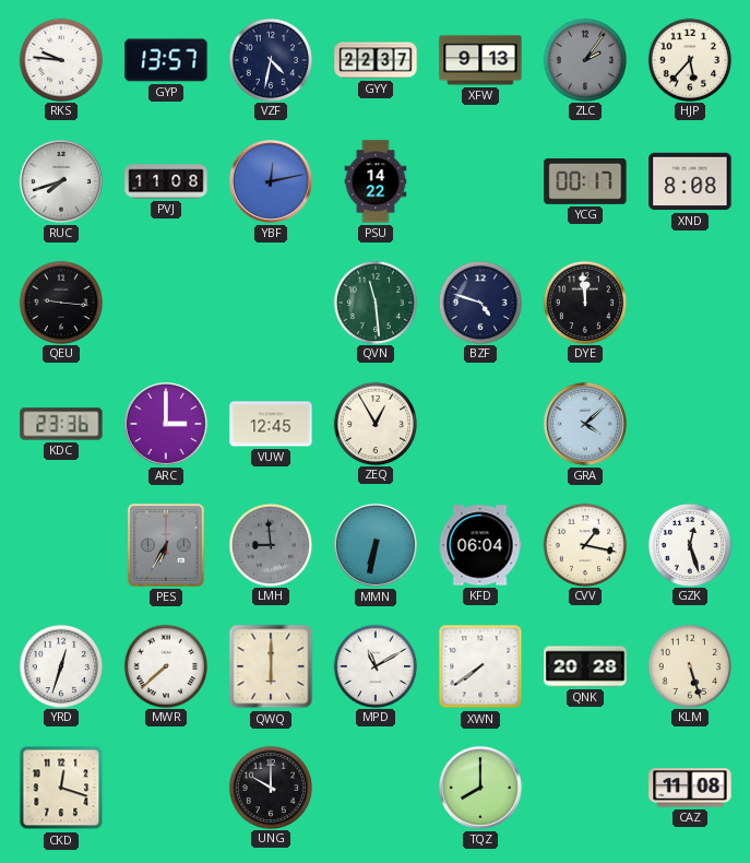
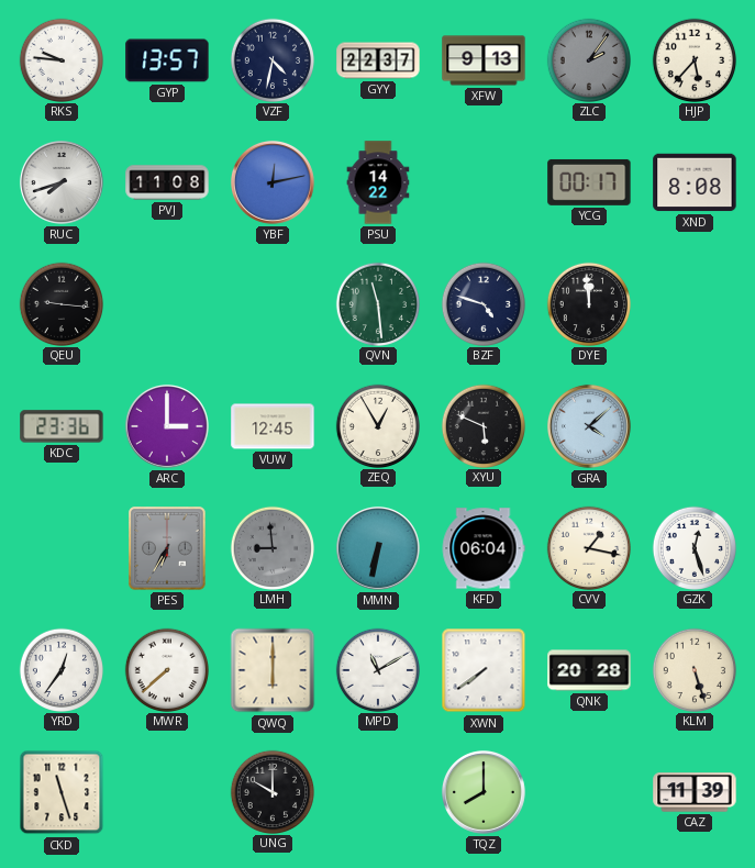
XYU: none -> 5:49
YRD: 12:33 -> 12:36
CKD: 12:18 -> 11:27
CAZ: 11:08 -> 11:39
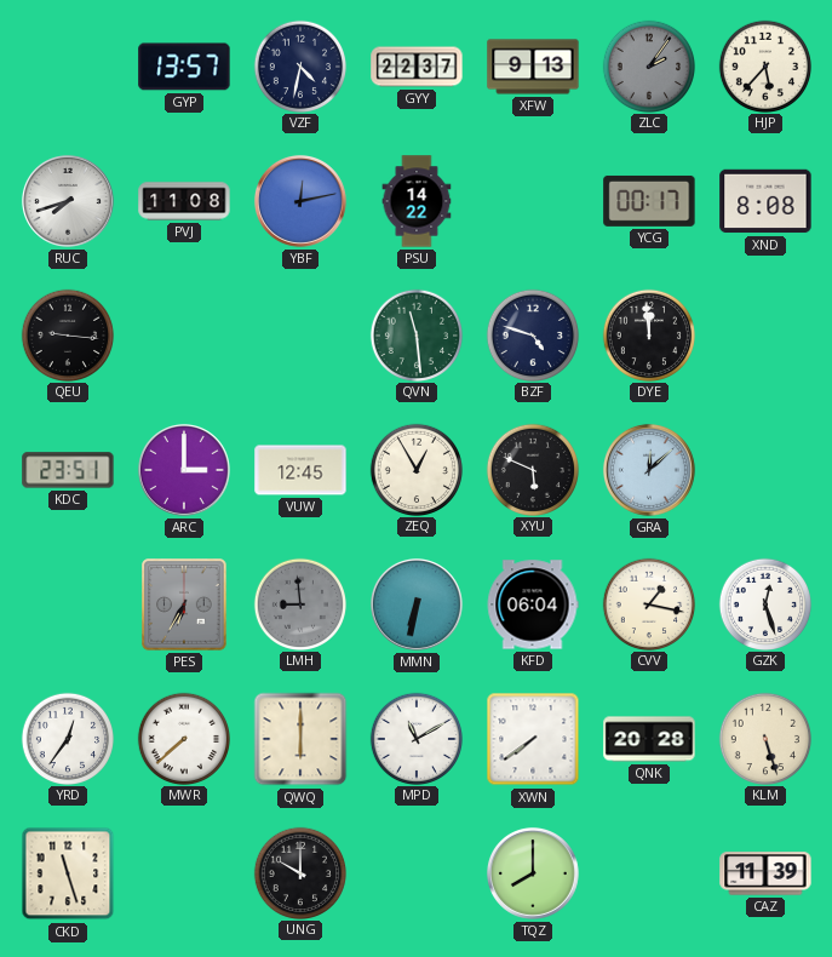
RKS: 9:46 -> none
KDC: 23:36 -> 23:51
GRA: 4:08 -> 12:08
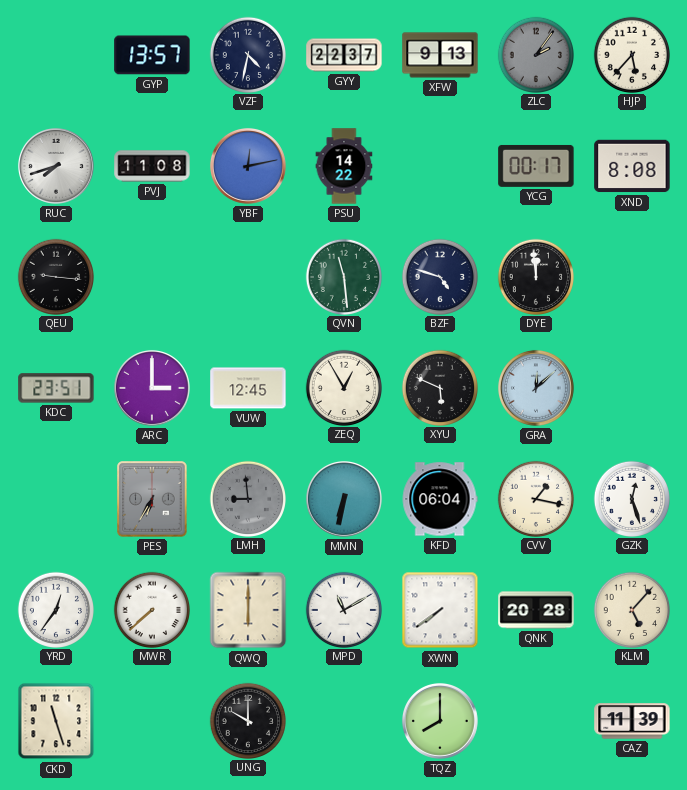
KLM: 5:27 -> 5:07
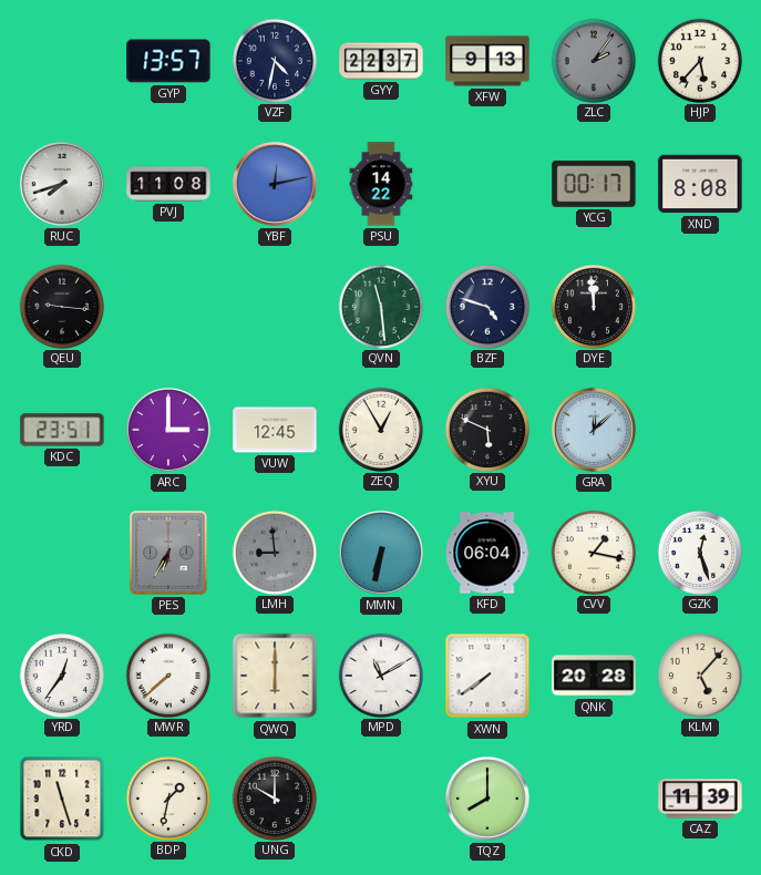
BDP: none -> 1:32
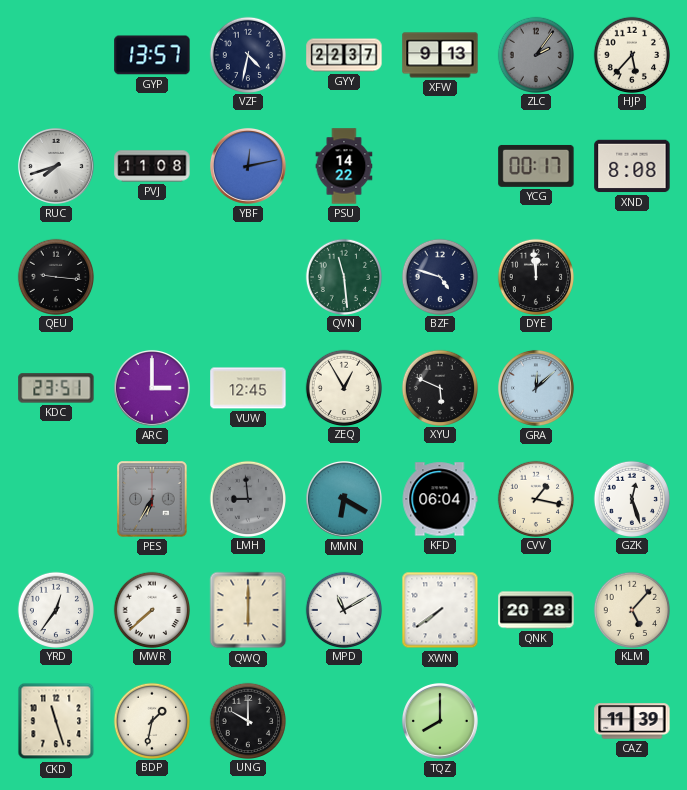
MMN: 6:32 -> 6:20
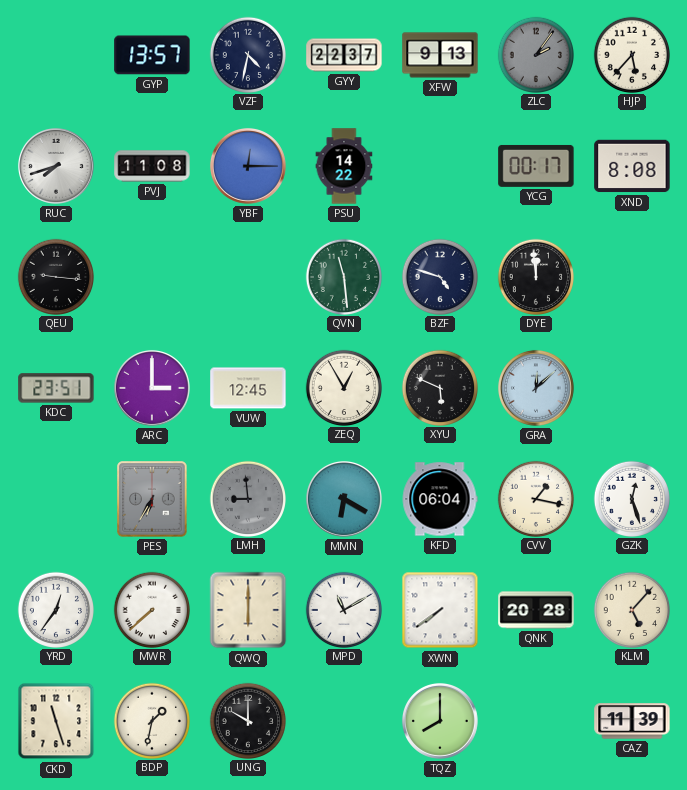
YBF: 12:13 -> 12:15
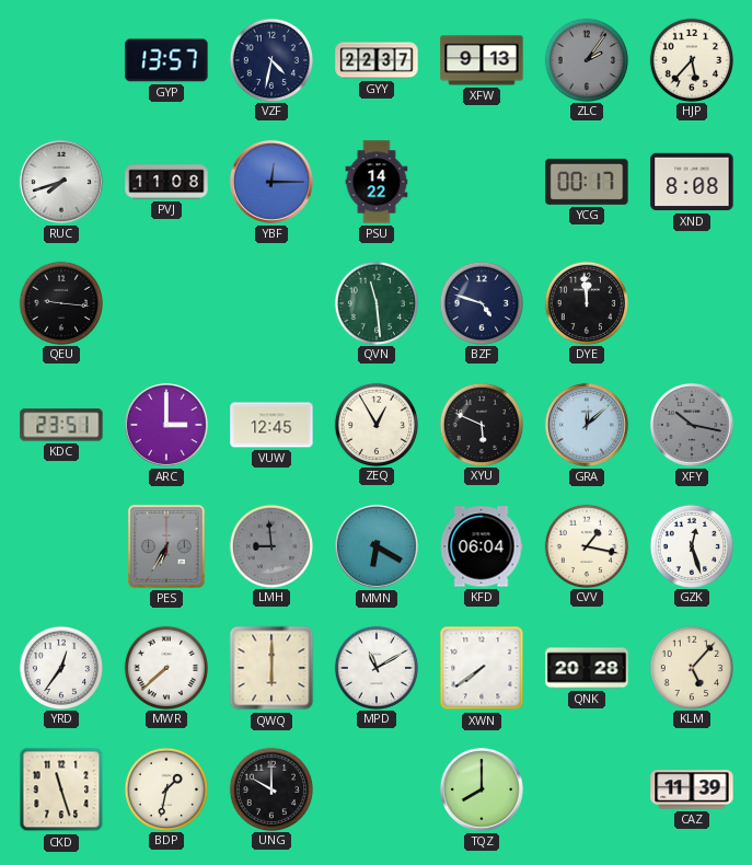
XFY: none -> 10:17
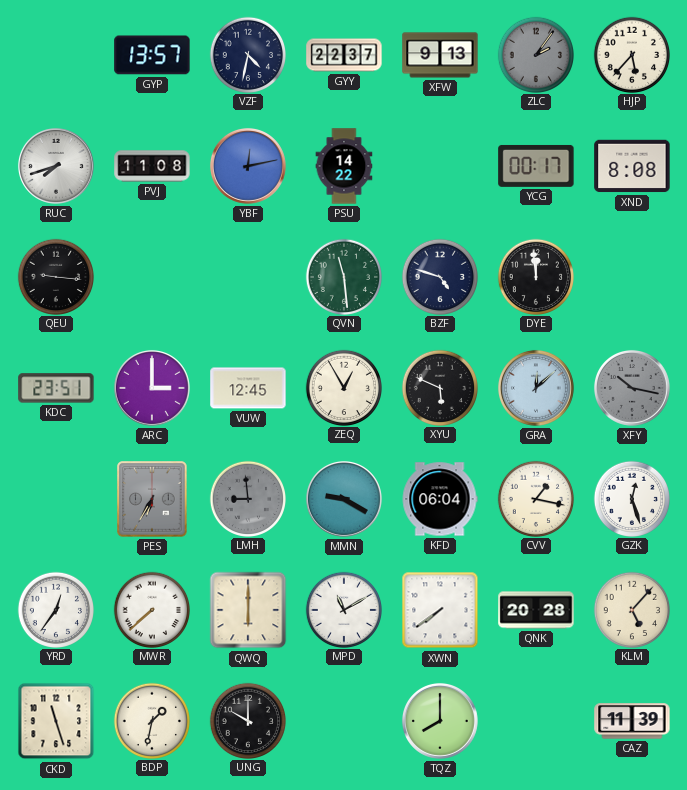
YBF: 12:15 -> 12:13
MMN: 6:20 -> 9:20
